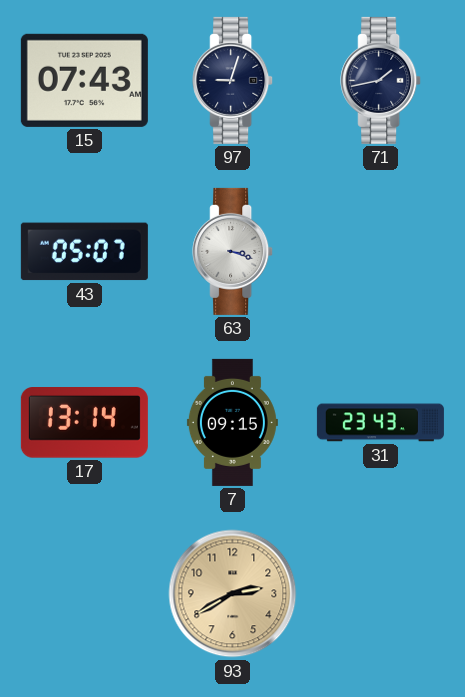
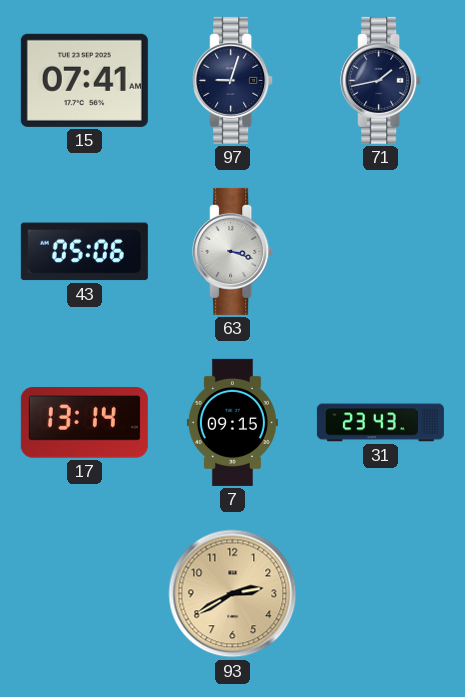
15: 07:43 -> 07:41
43: 05:07 -> 05:06
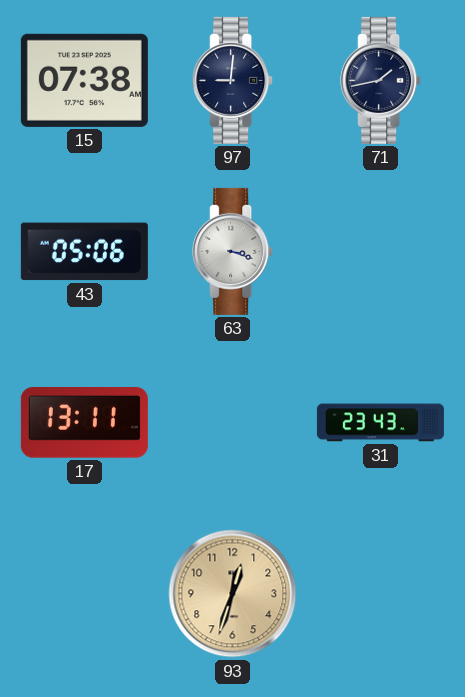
15: 07:41 -> 07:38
97: 9:03 -> 9:01
17: 13:14 -> 13:11
7: 09:15 -> none
93: 2:40 -> 12:33
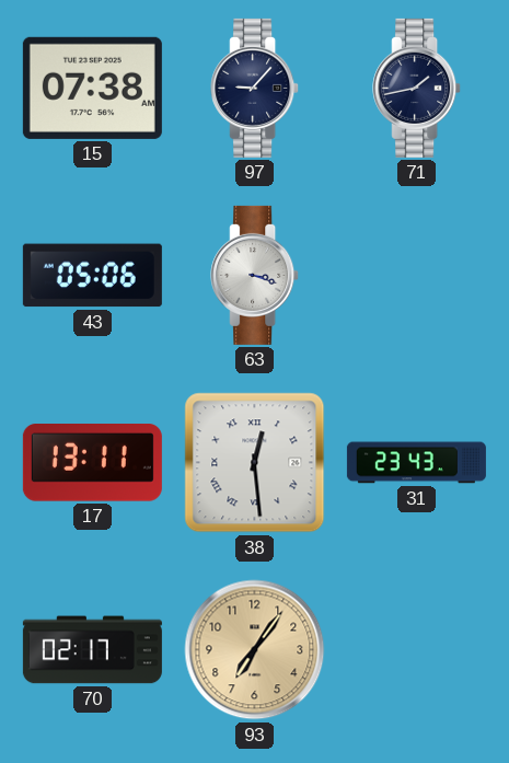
97: 9:01 -> 9:07
38: none -> 12:29
70: none -> 02:17
93: 12:33 -> 7:06
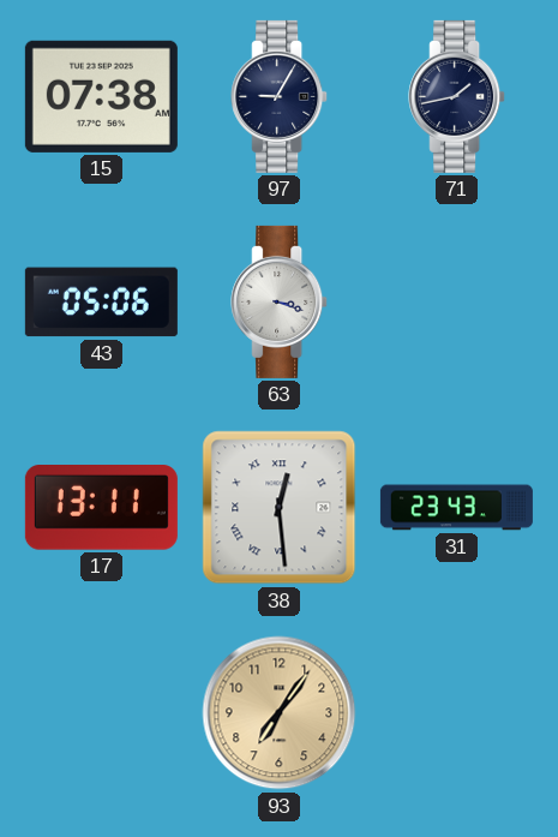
97: 9:07 -> 9:05
70: 02:17 -> none
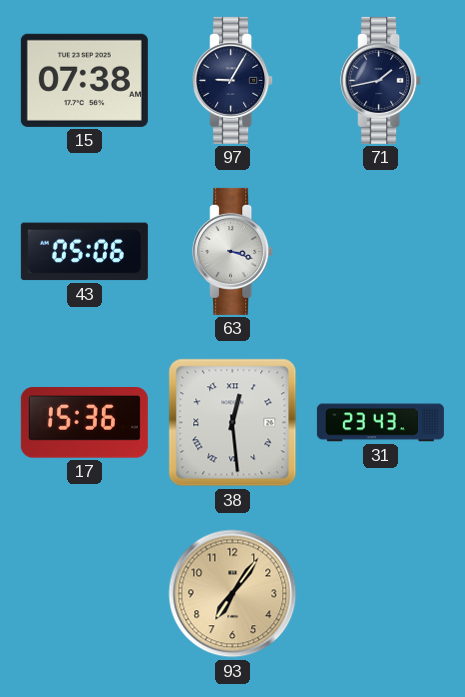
17: 13:11 -> 15:36
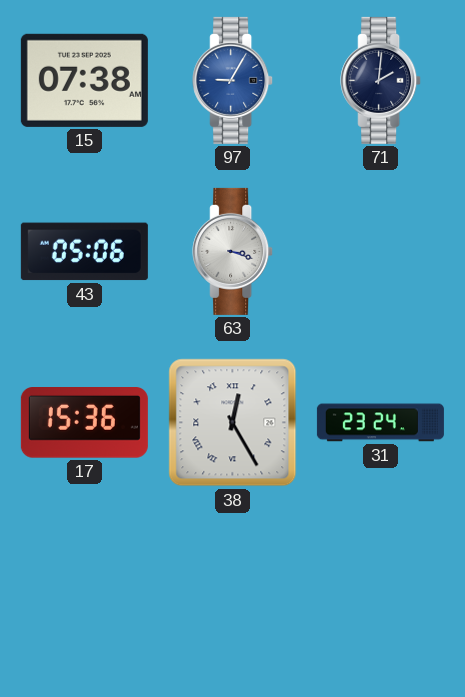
97 dial: navy -> blue
71: 1:43 -> 2:01
38: 12:29 -> 12:25
31: 23:43 -> 23:24
93: 7:06 -> none
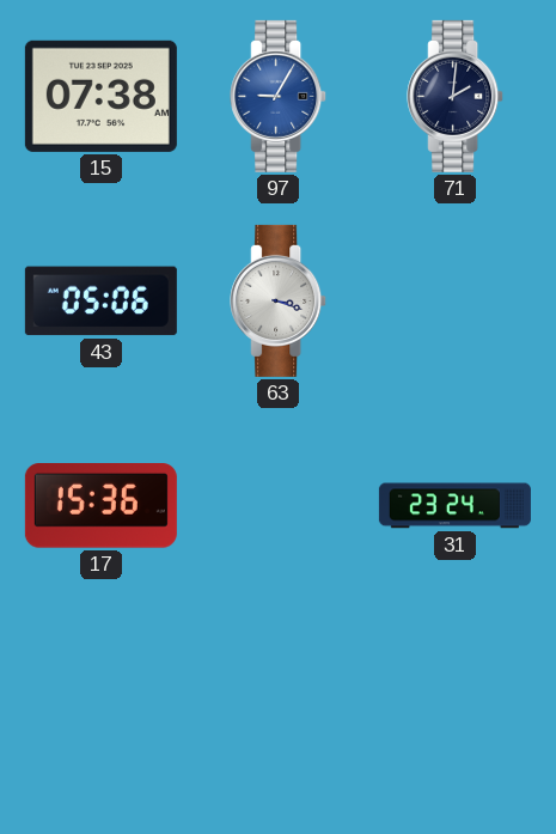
38: 12:25 -> none
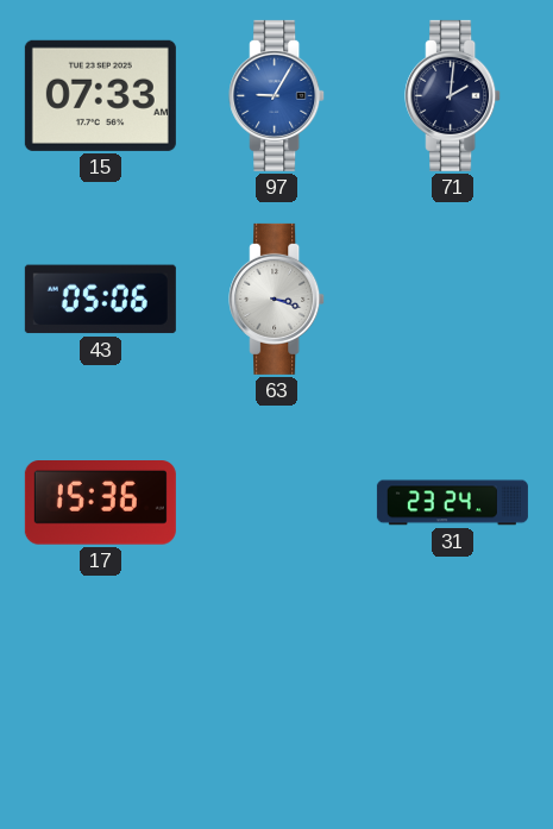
15: 07:38 -> 07:33
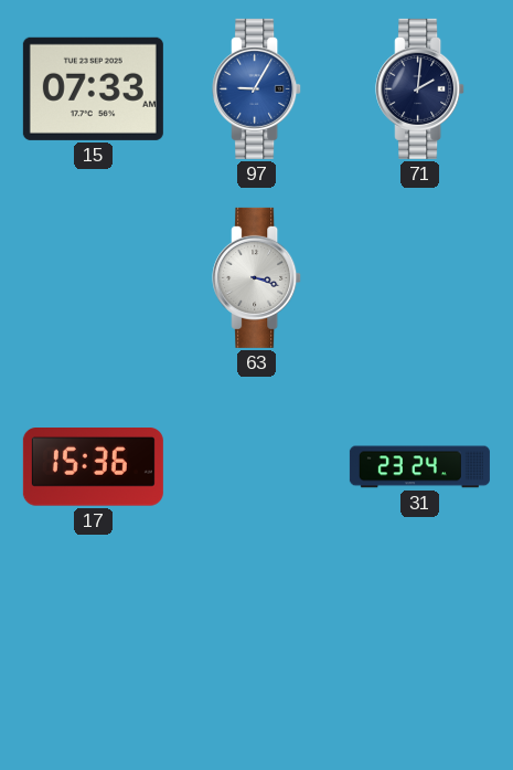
43: 05:06 -> none
